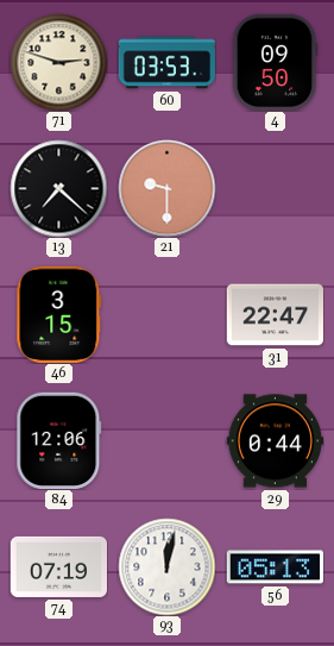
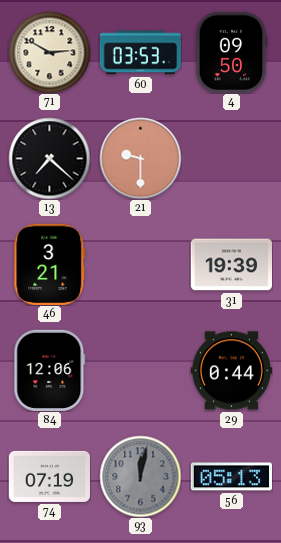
71: 2:48 -> 2:50
46: 3:15 -> 3:21
31: 22:47 -> 19:39
93 dial: white -> grey
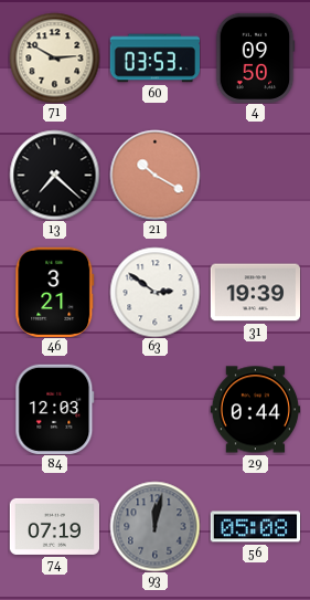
21: 9:30 -> 10:20
63: none -> 2:51
84: 12:06 -> 12:03
56: 05:13 -> 05:08
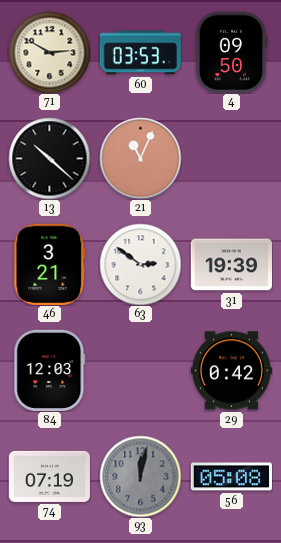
13: 7:22 -> 10:22
21: 10:20 -> 11:04
29: 0:44 -> 0:42
